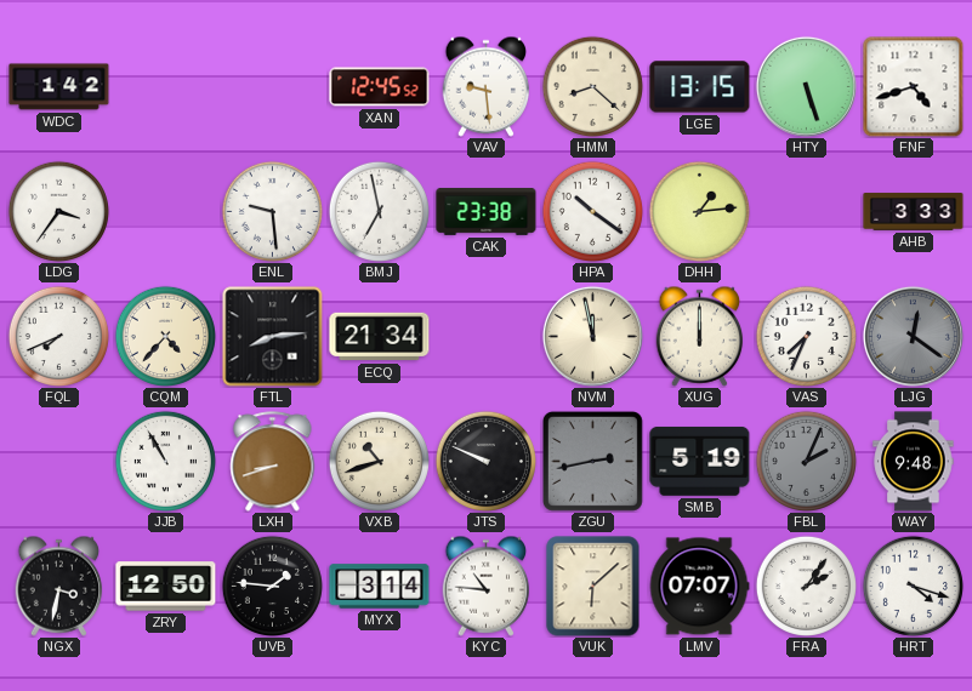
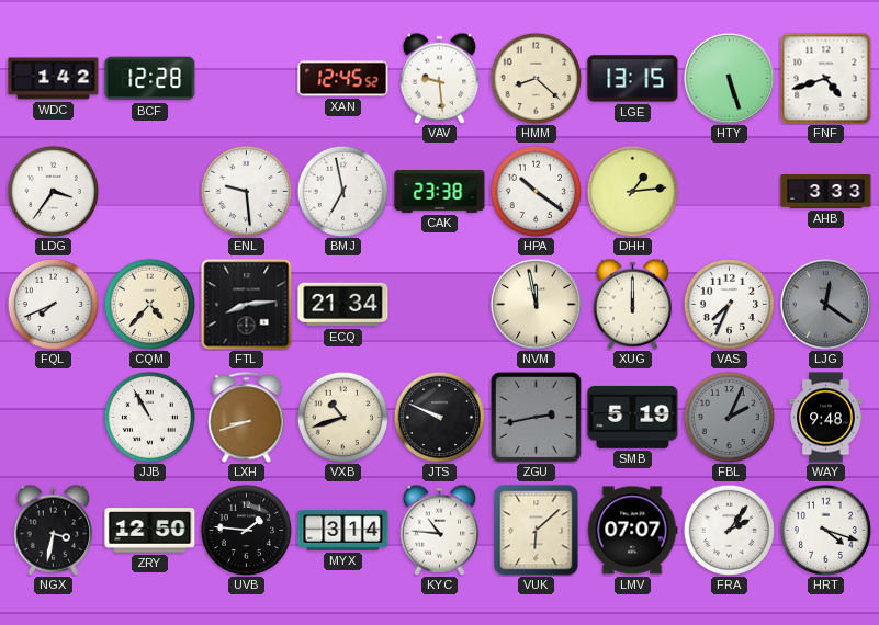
BCF: none -> 12:28
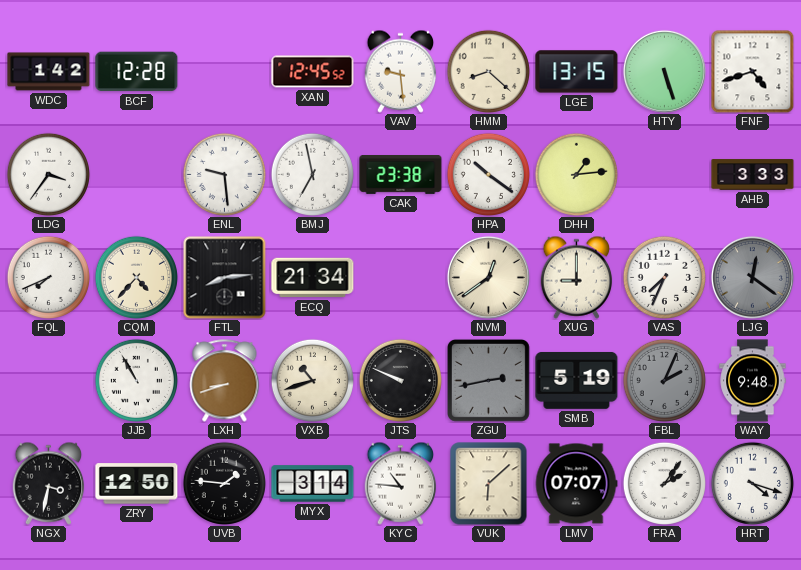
NVM: 11:58 -> 12:39
XUG: 12:00 -> 9:00
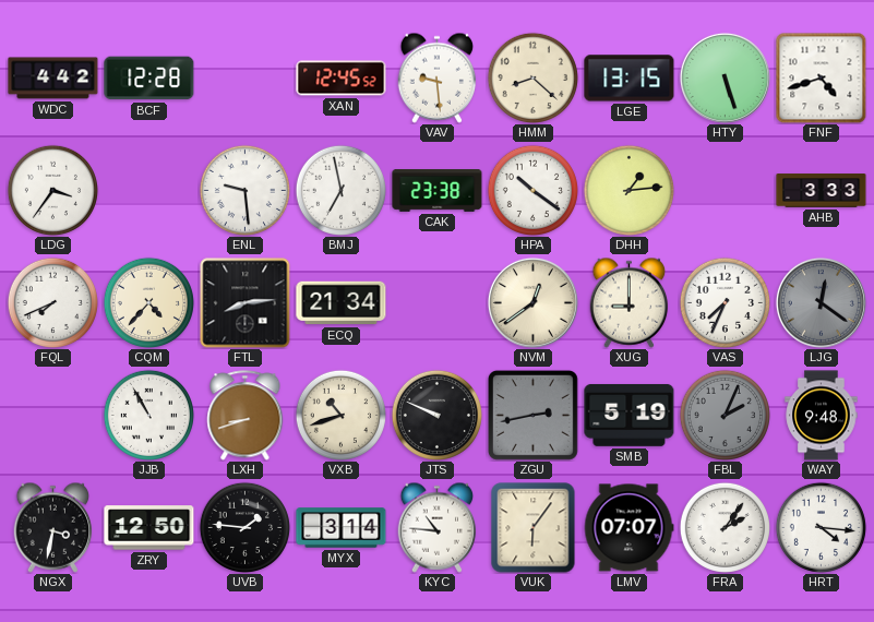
WDC: 1:42 -> 4:42
VUK: 6:08 -> 6:06
HRT: 4:18 -> 4:16
